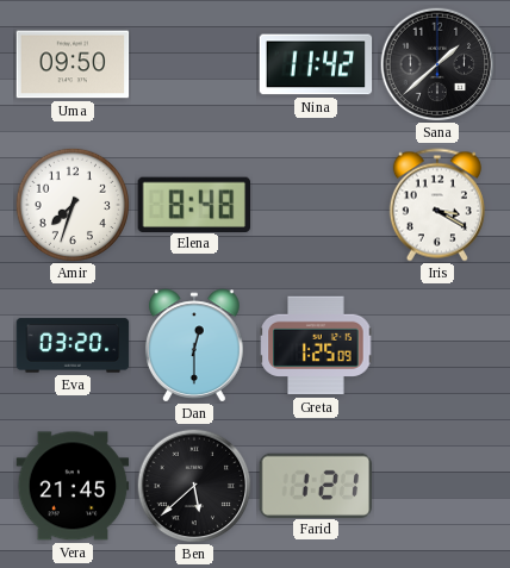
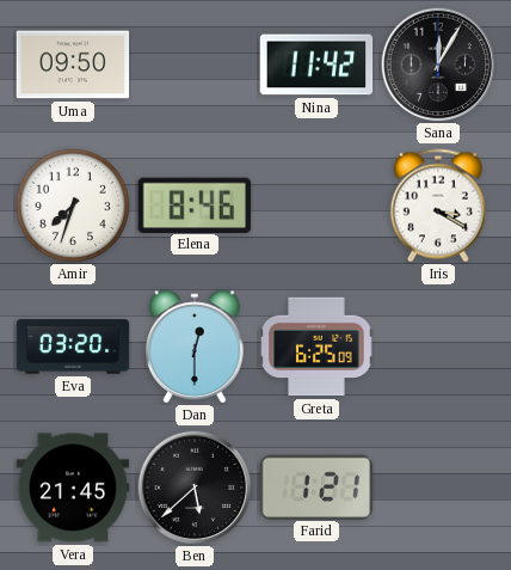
Sana: 1:38 -> 12:05
Elena: 8:48 -> 8:46
Greta: 1:25 -> 6:25
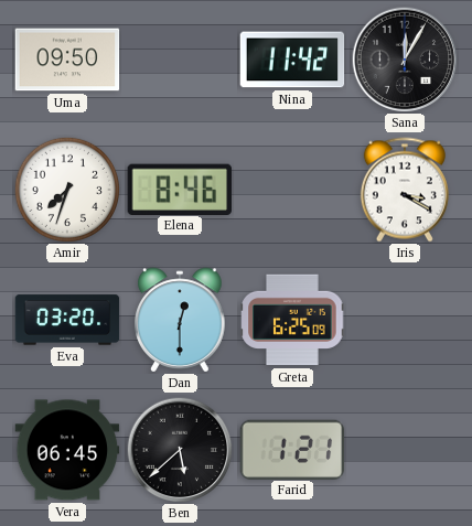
Vera: 21:45 -> 06:45
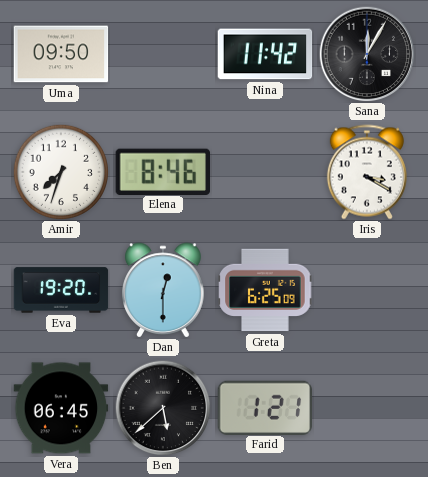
Eva: 03:20 -> 19:20
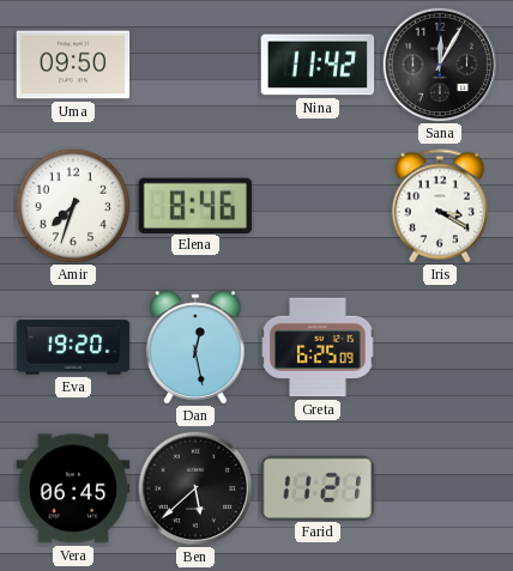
Dan: 12:30 -> 12:28
Farid: 1:21 -> 11:21
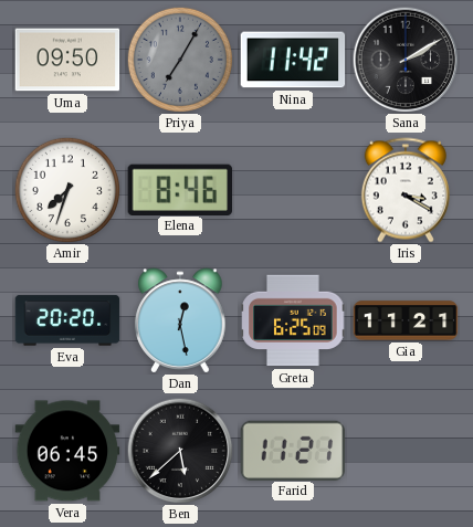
Priya: none -> 7:05
Sana: 12:05 -> 2:10
Eva: 19:20 -> 20:20
Gia: none -> 11:21
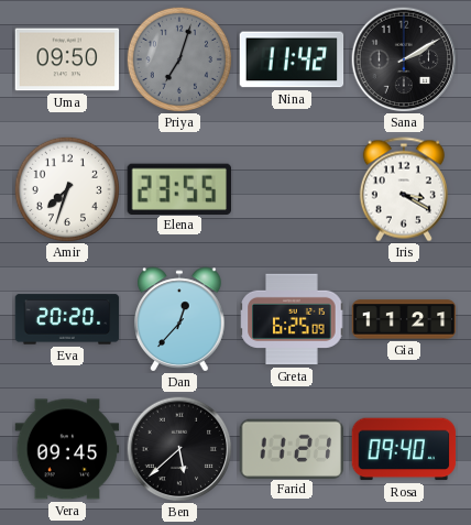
Priya: 7:05 -> 7:03
Elena: 8:46 -> 23:55
Dan: 12:28 -> 12:37
Vera: 06:45 -> 09:45
Rosa: none -> 09:40
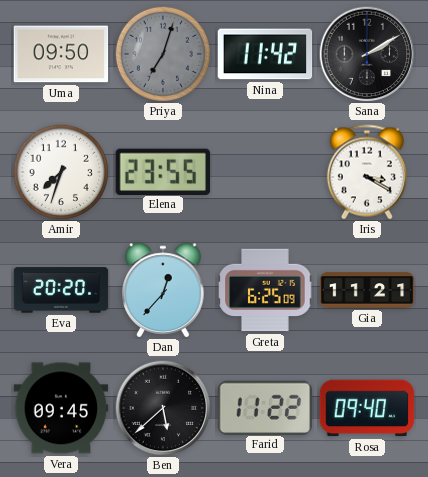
Farid: 11:21 -> 11:22
